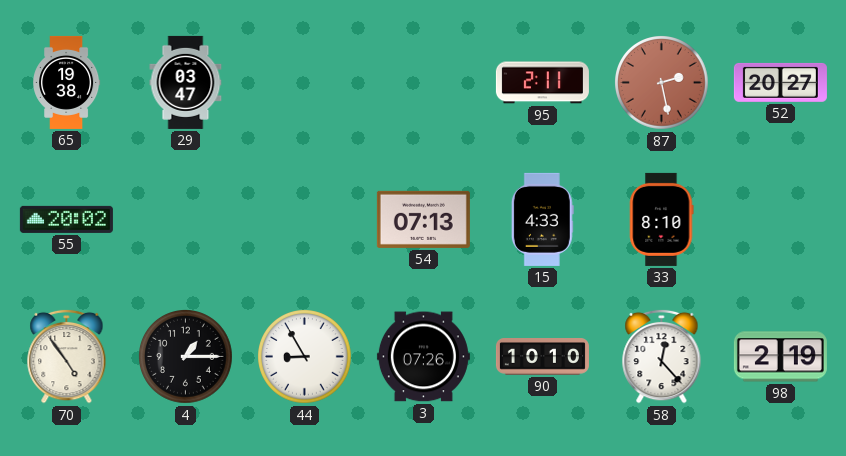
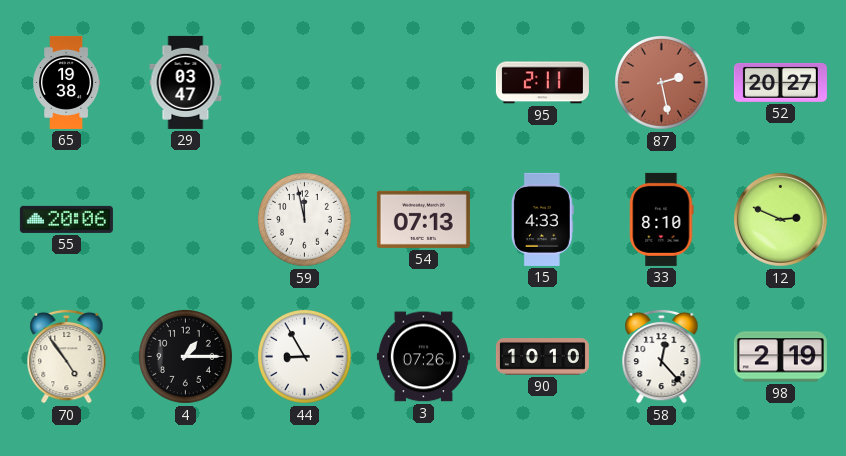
55: 20:02 -> 20:06
59: none -> 11:58
12: none -> 2:49
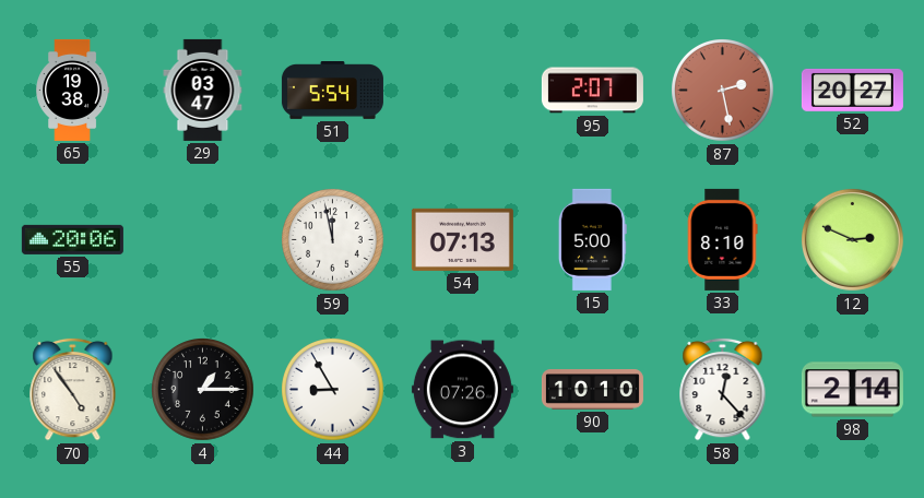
51: none -> 5:54
95: 2:11 -> 2:07
15: 4:33 -> 5:00
98: 2:19 -> 2:14
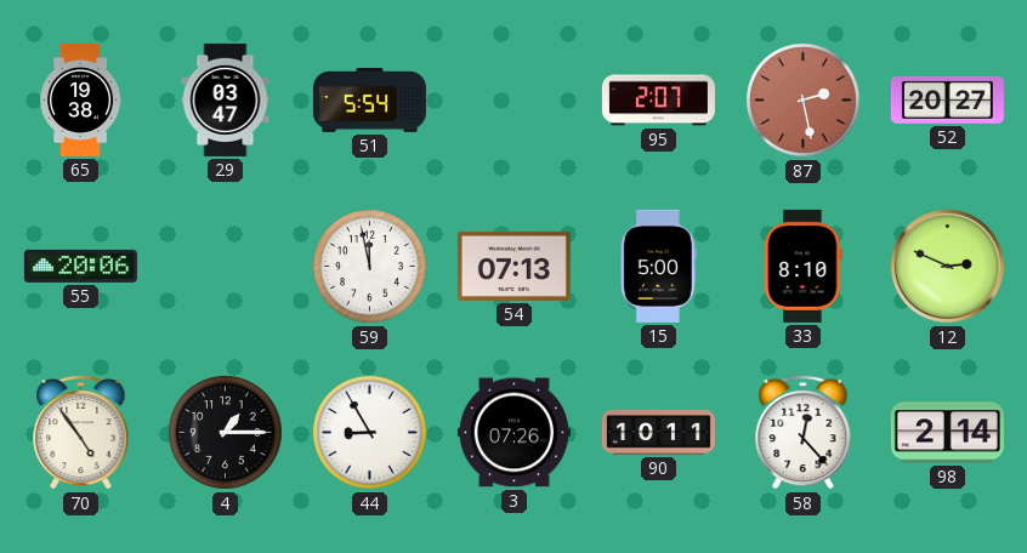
90: 10:10 -> 10:11
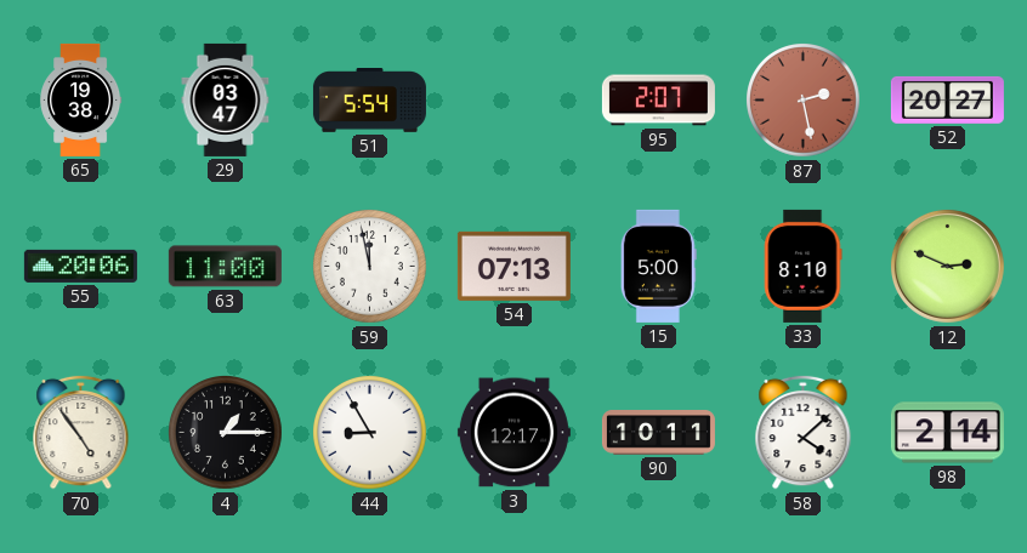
63: none -> 11:00
3: 07:26 -> 12:17
58: 12:23 -> 4:08
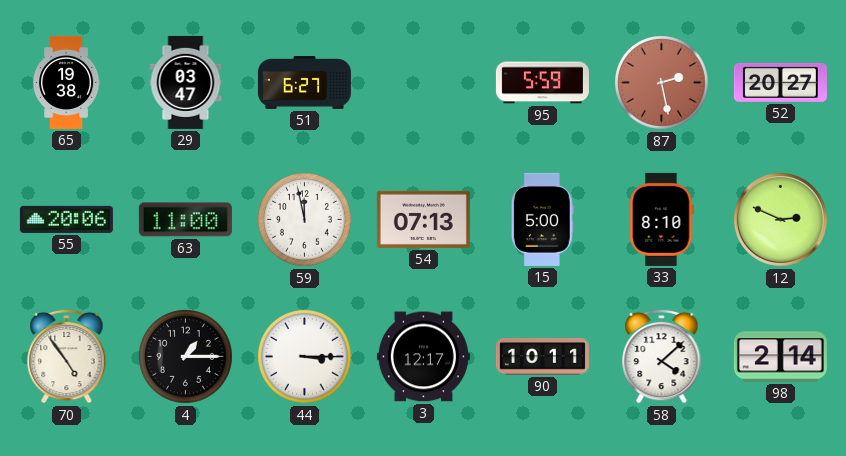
51: 5:54 -> 6:27
95: 2:07 -> 5:59
44: 8:55 -> 3:15
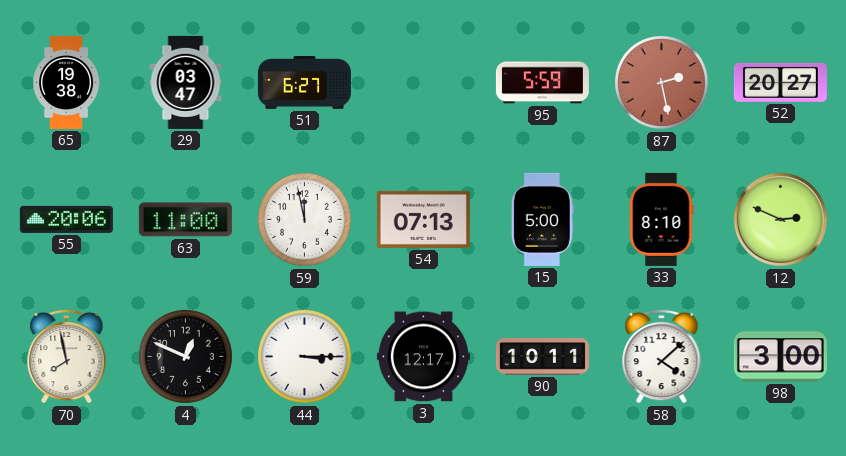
70: 4:54 -> 7:58
4: 1:15 -> 12:49
98: 2:14 -> 3:00
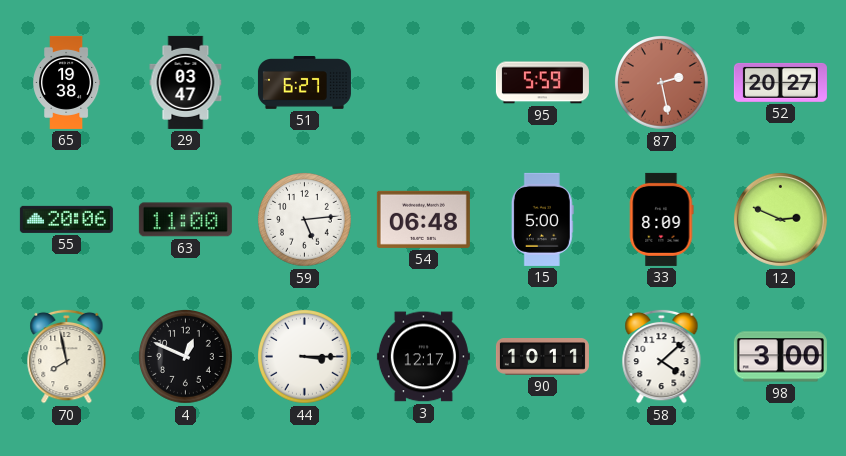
59: 11:58 -> 5:14
54: 07:13 -> 06:48
33: 8:10 -> 8:09
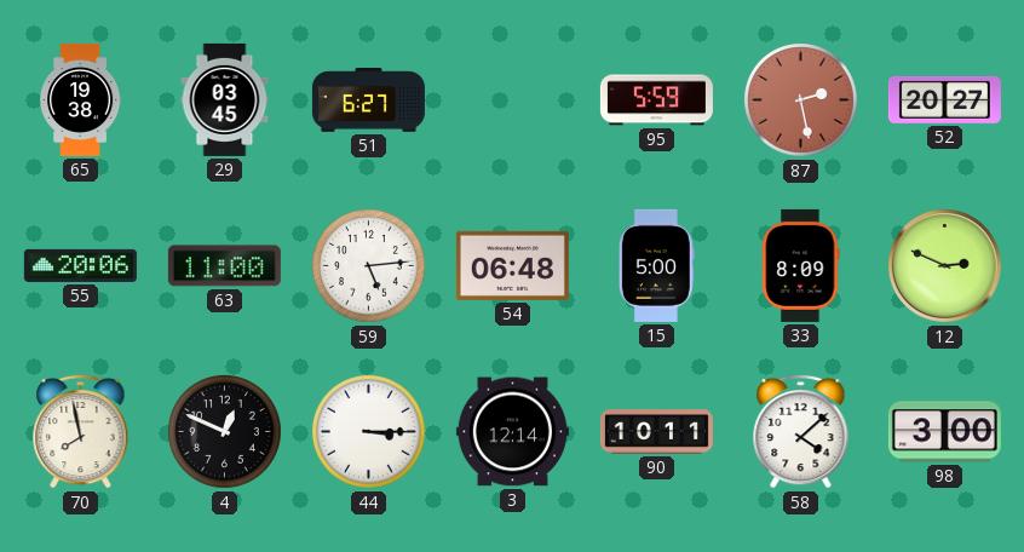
29: 03:47 -> 03:45
3: 12:17 -> 12:14
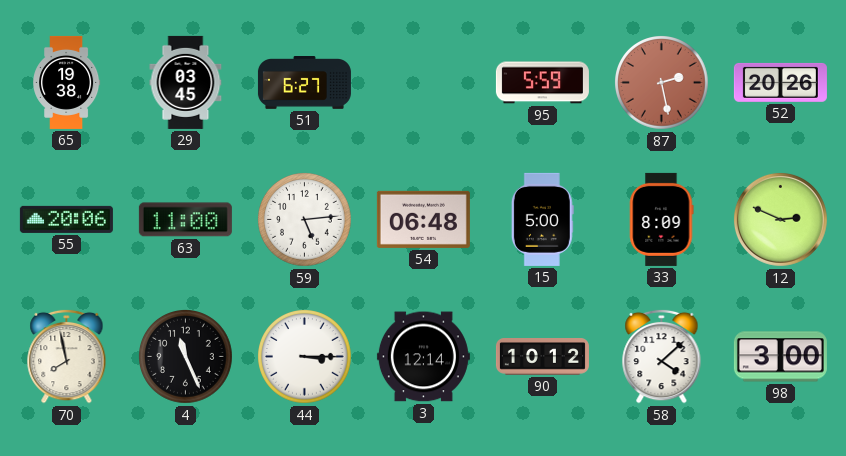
52: 20:27 -> 20:26
4: 12:49 -> 11:26
90: 10:11 -> 10:12
